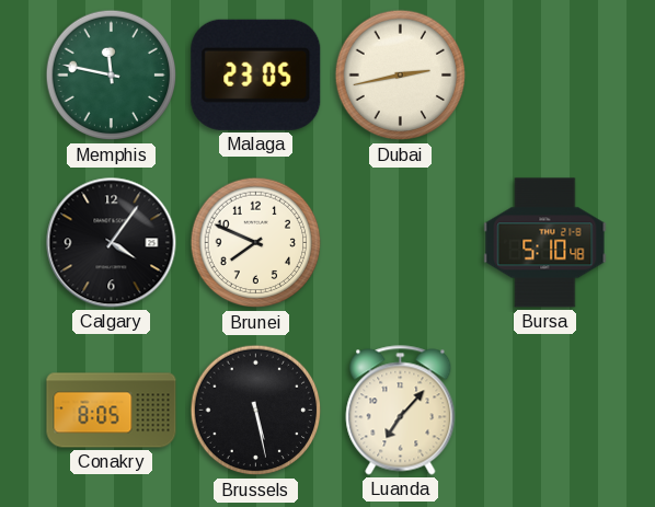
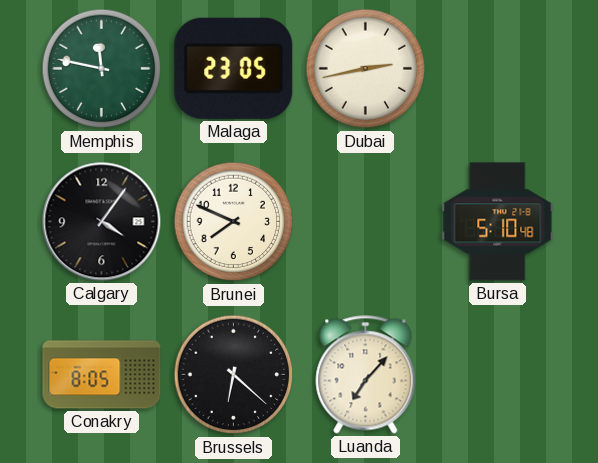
Brussels: 5:28 -> 6:22
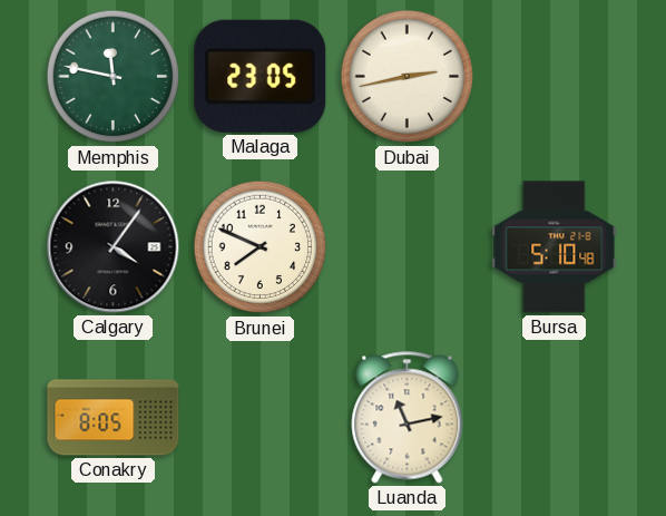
Brussels: 6:22 -> none
Luanda: 7:07 -> 11:13
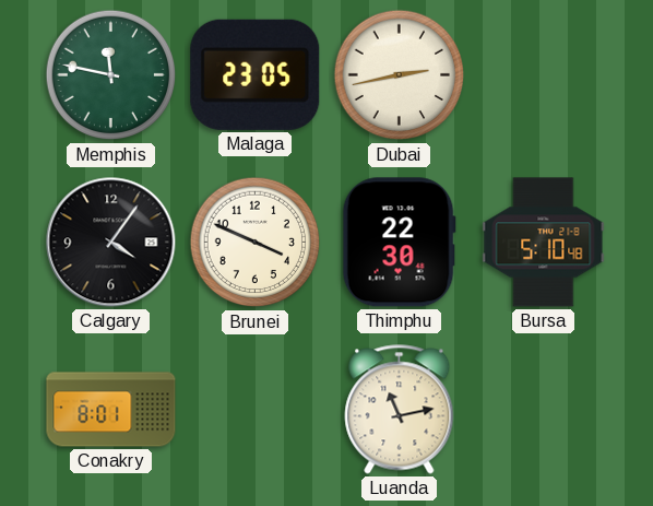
Brunei: 7:49 -> 3:49
Thimphu: none -> 22:30
Conakry: 8:05 -> 8:01
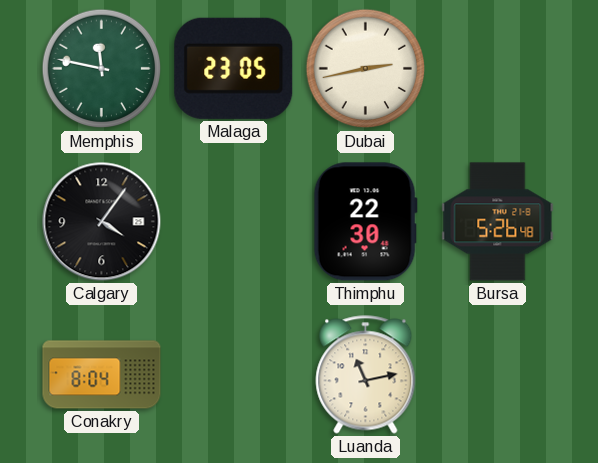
Brunei: 3:49 -> none
Bursa: 5:10 -> 5:26
Conakry: 8:01 -> 8:04
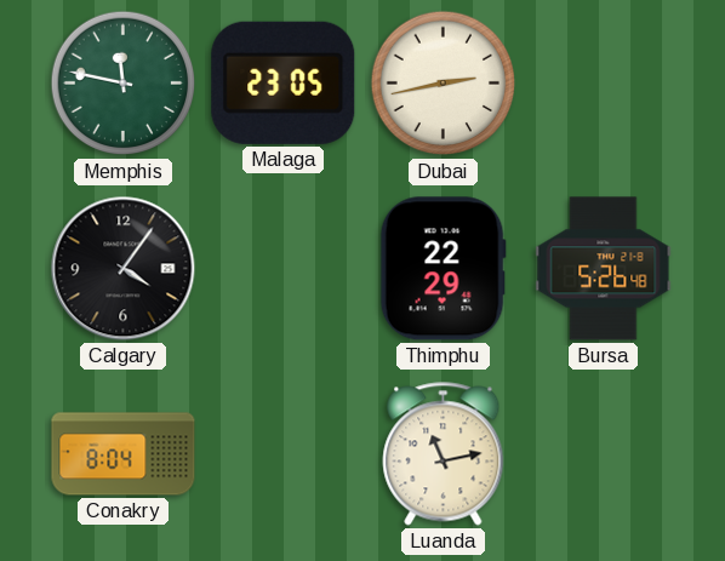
Thimphu: 22:30 -> 22:29
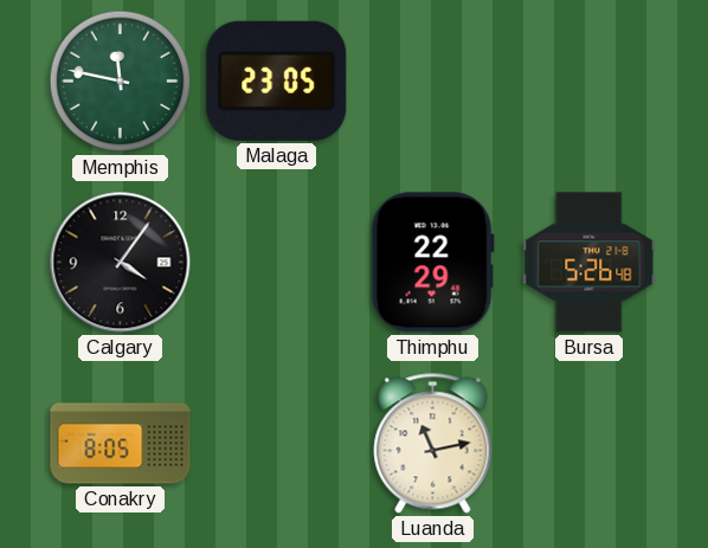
Dubai: 2:43 -> none
Conakry: 8:04 -> 8:05
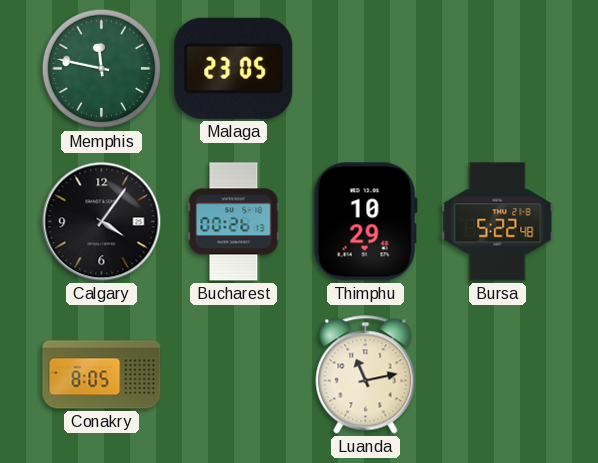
Bucharest: none -> 00:26
Thimphu: 22:29 -> 10:29
Bursa: 5:26 -> 5:22
